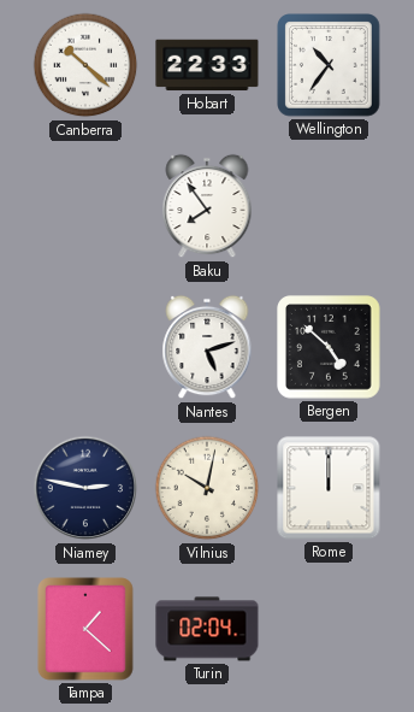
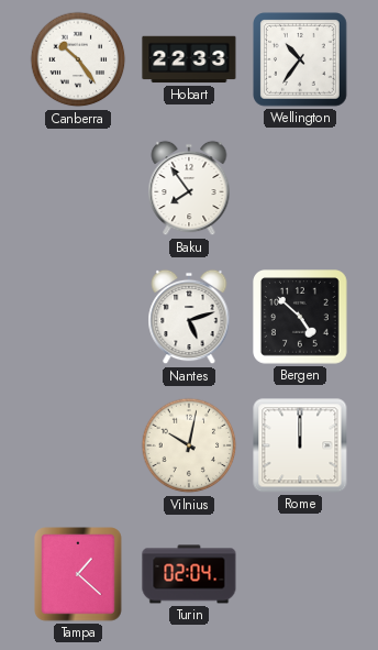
Canberra: 10:22 -> 10:24
Niamey: 2:47 -> none
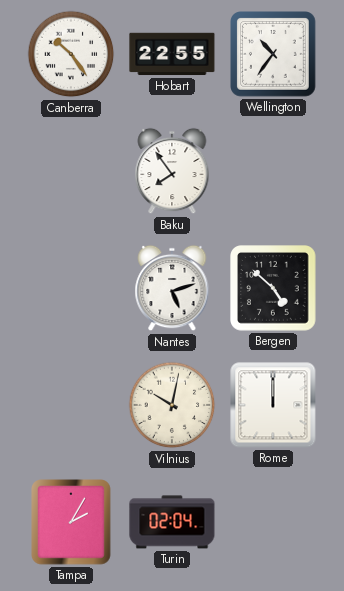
Hobart: 22:33 -> 22:55
Tampa: 1:22 -> 2:05
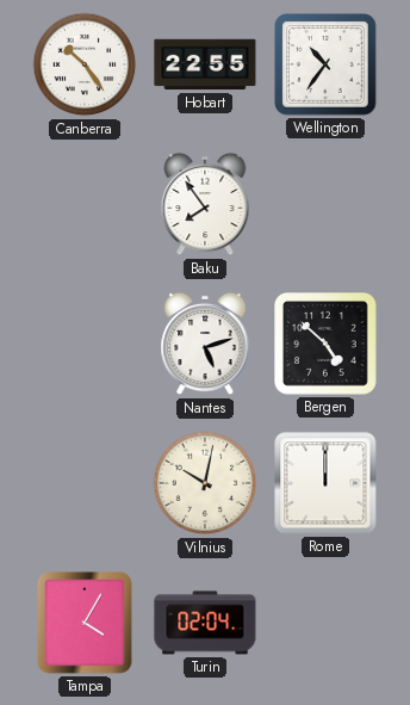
Tampa: 2:05 -> 4:05
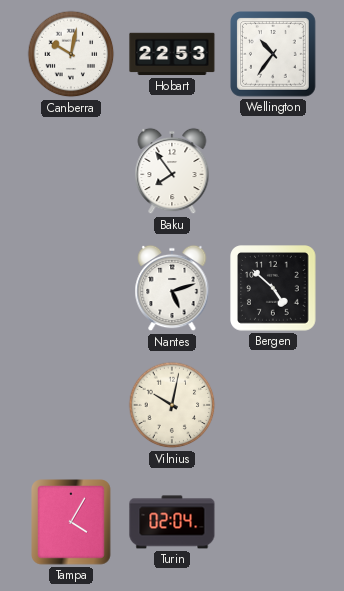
Canberra: 10:24 -> 10:02
Hobart: 22:55 -> 22:53
Rome: 12:00 -> none
